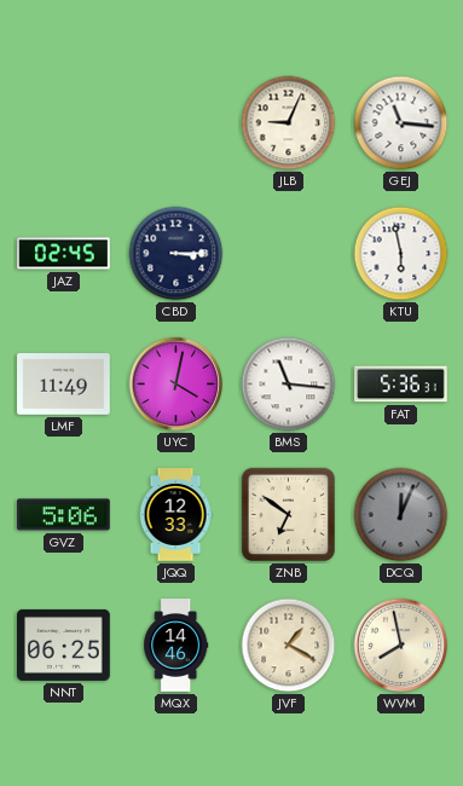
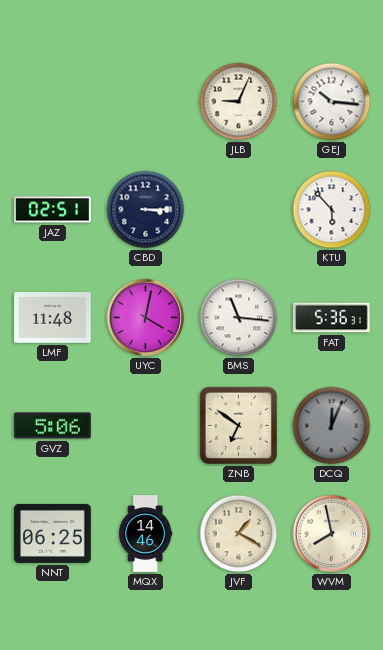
GEJ: 11:16 -> 10:16
JAZ: 02:45 -> 02:51
KTU: 5:58 -> 5:53
LMF: 11:49 -> 11:48
JQQ: 12:33 -> none
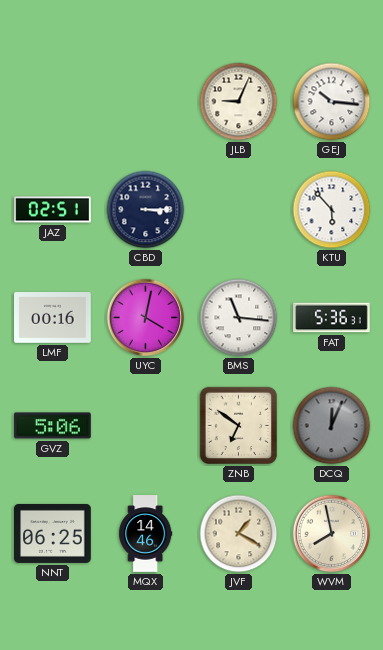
LMF: 11:48 -> 00:16
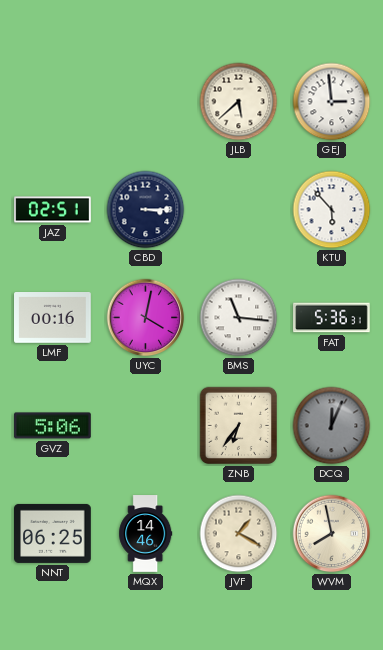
JLB: 9:04 -> 5:38
GEJ: 10:16 -> 2:59
ZNB: 6:51 -> 6:36
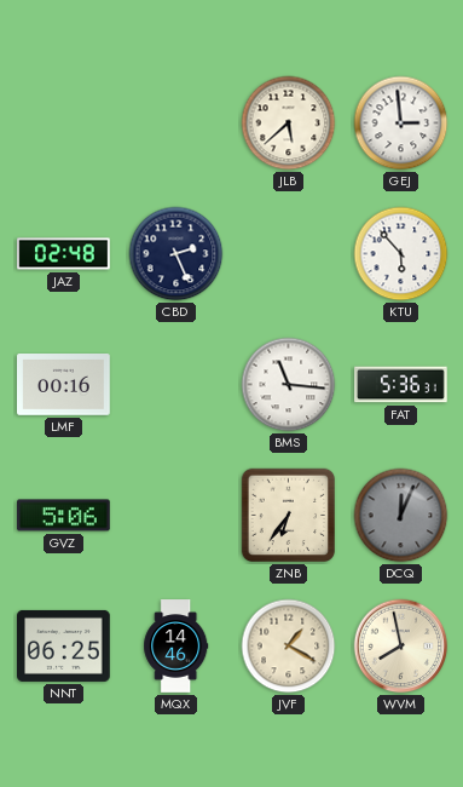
JAZ: 02:51 -> 02:48
CBD: 3:15 -> 2:26
UYC: 4:02 -> none
